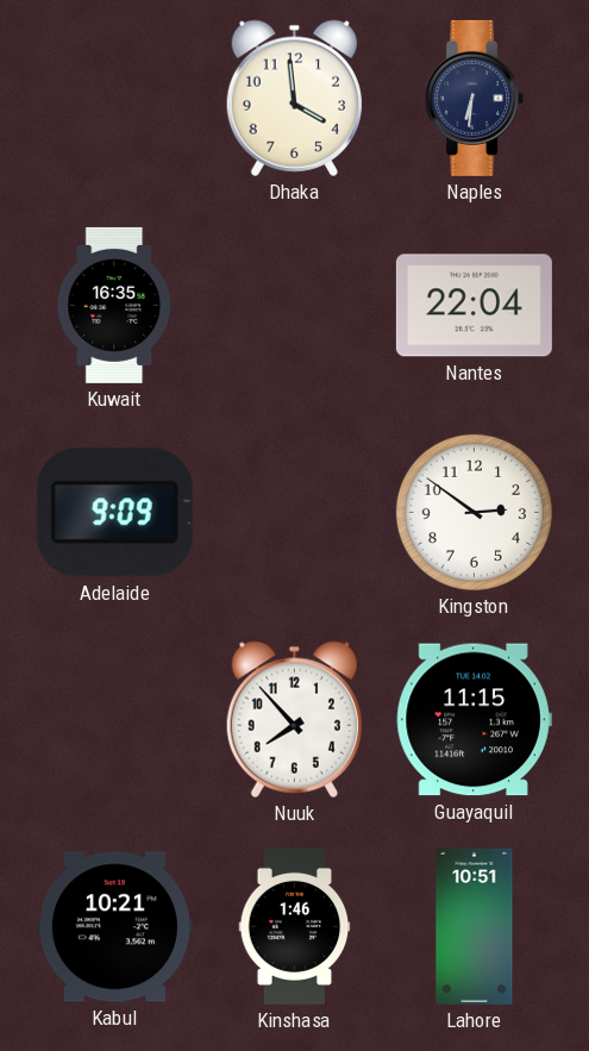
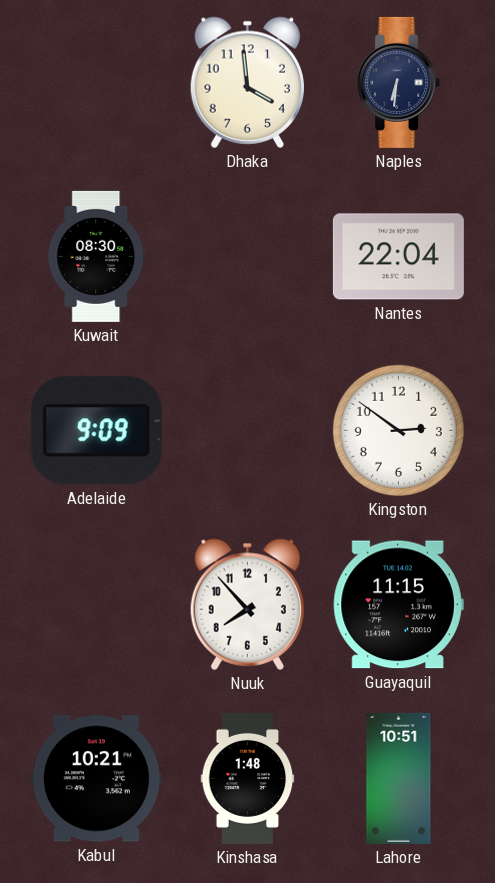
Kuwait: 16:35 -> 08:30
Kinshasa: 1:46 -> 1:48
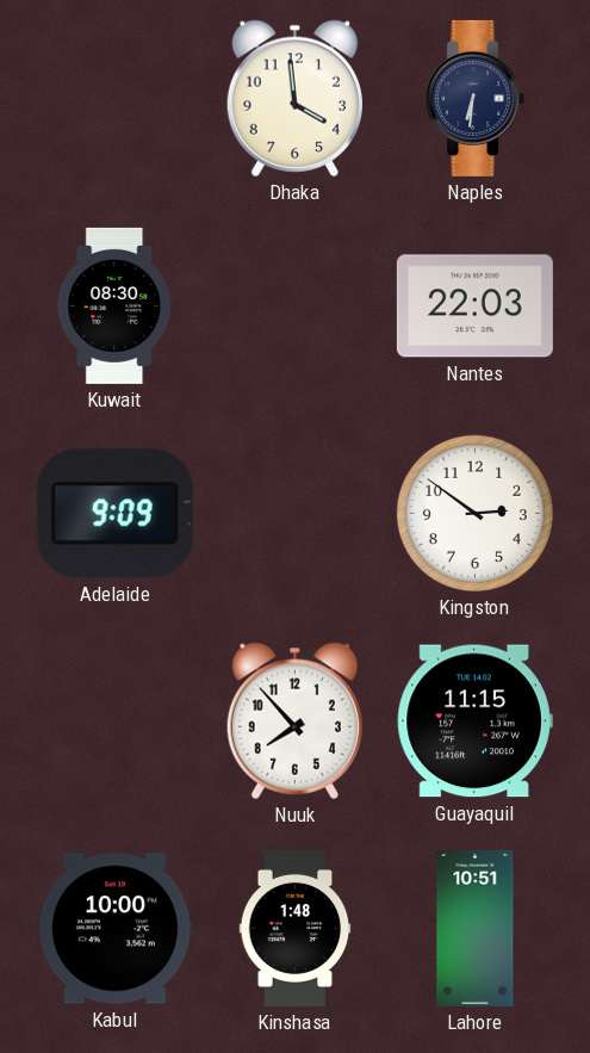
Nantes: 22:04 -> 22:03
Kabul: 10:21 -> 10:00
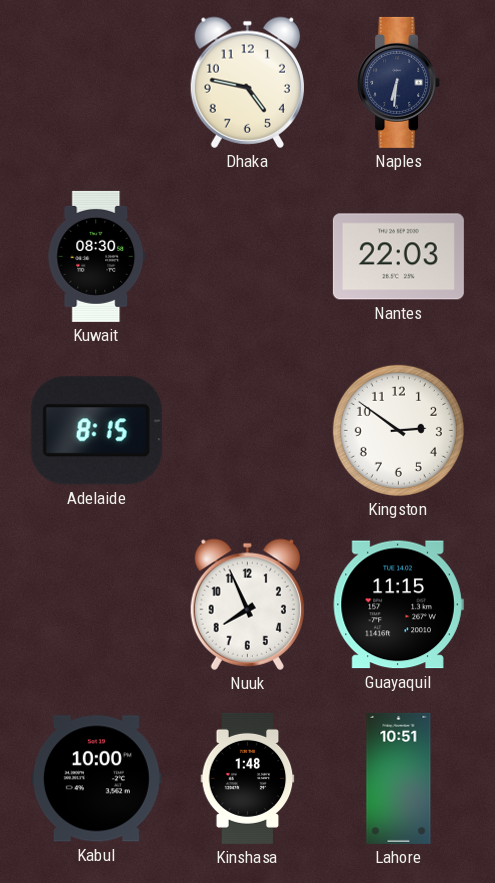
Dhaka: 3:59 -> 4:47
Adelaide: 9:09 -> 8:15
Nuuk: 7:53 -> 7:56
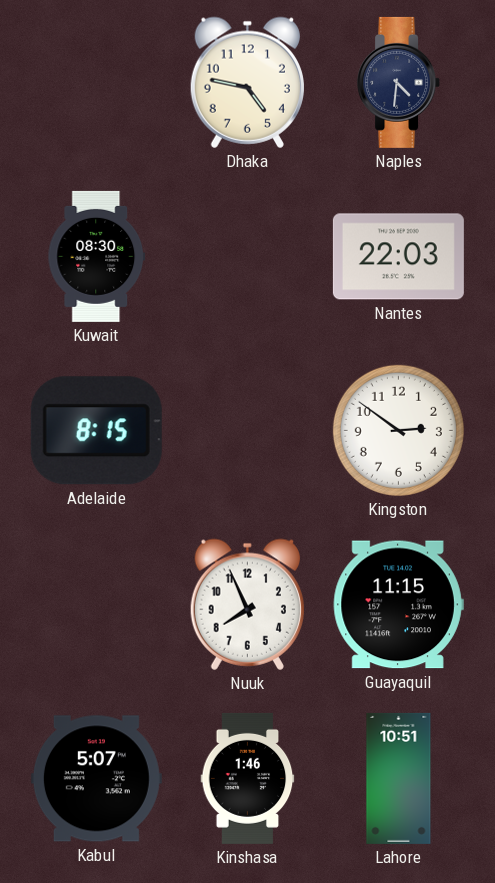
Naples: 6:31 -> 4:31
Kabul: 10:00 -> 5:07
Kinshasa: 1:48 -> 1:46
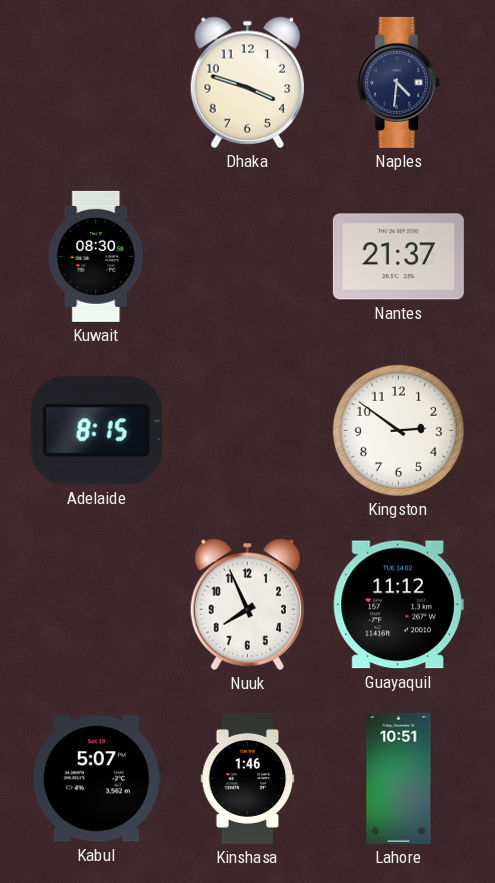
Dhaka: 4:47 -> 3:48
Nantes: 22:03 -> 21:37
Guayaquil: 11:15 -> 11:12
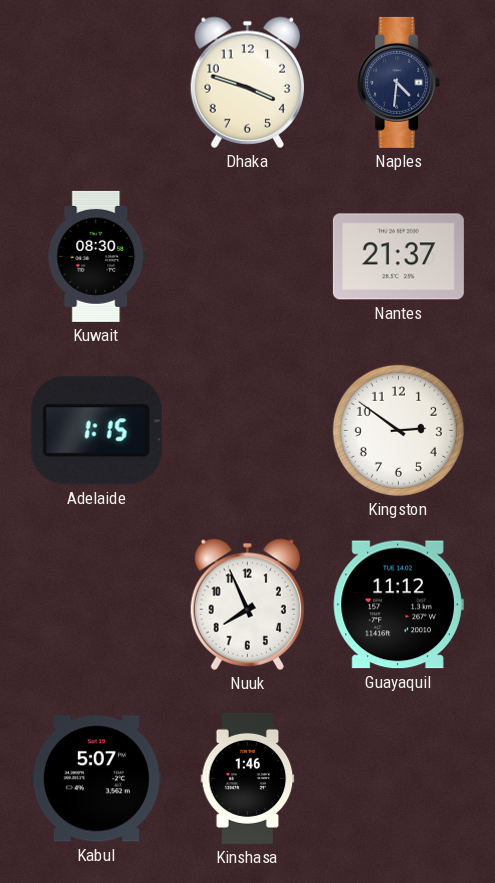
Adelaide: 8:15 -> 1:15
Lahore: 10:51 -> none
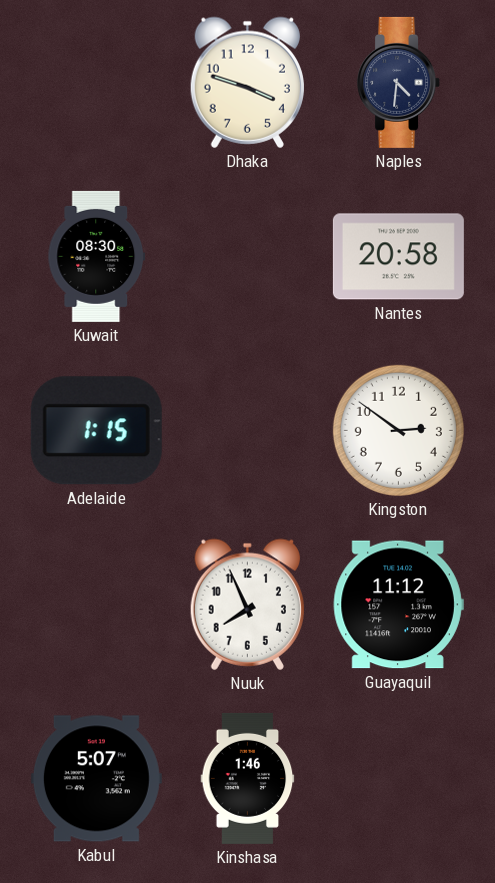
Nantes: 21:37 -> 20:58
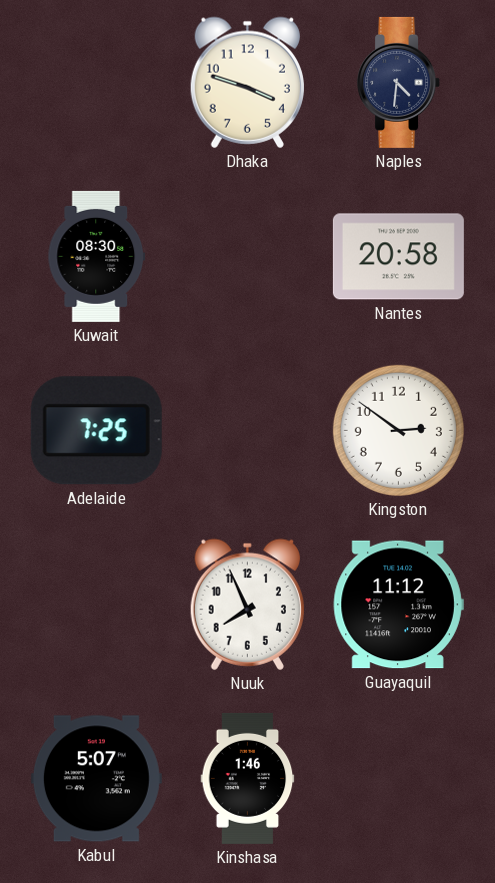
Adelaide: 1:15 -> 7:25
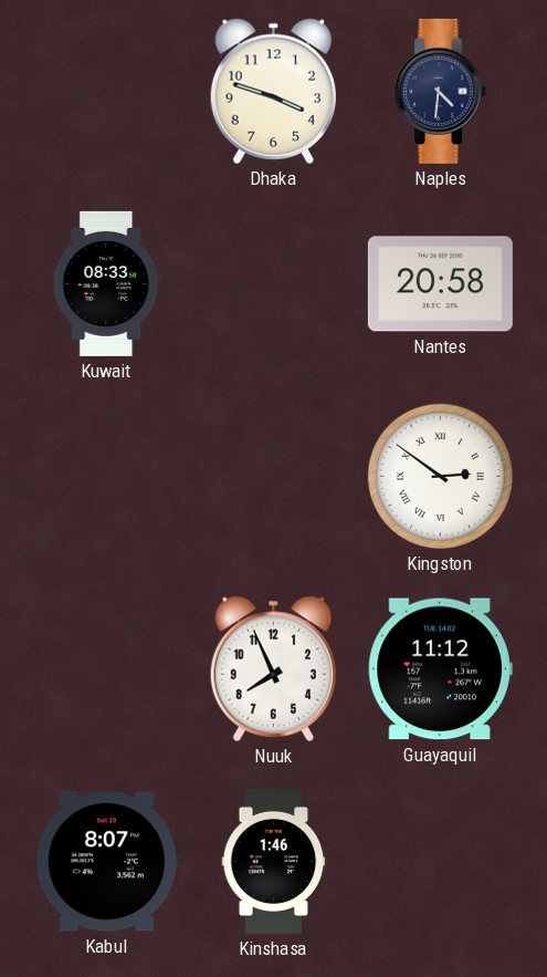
Kuwait: 08:30 -> 08:33
Adelaide: 7:25 -> none
Kingston numerals: Arabic -> Roman
Kabul: 5:07 -> 8:07
